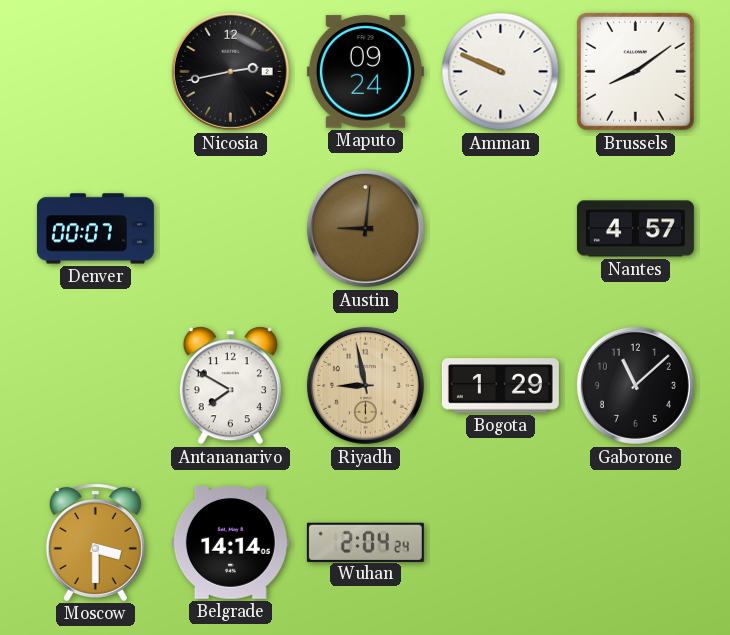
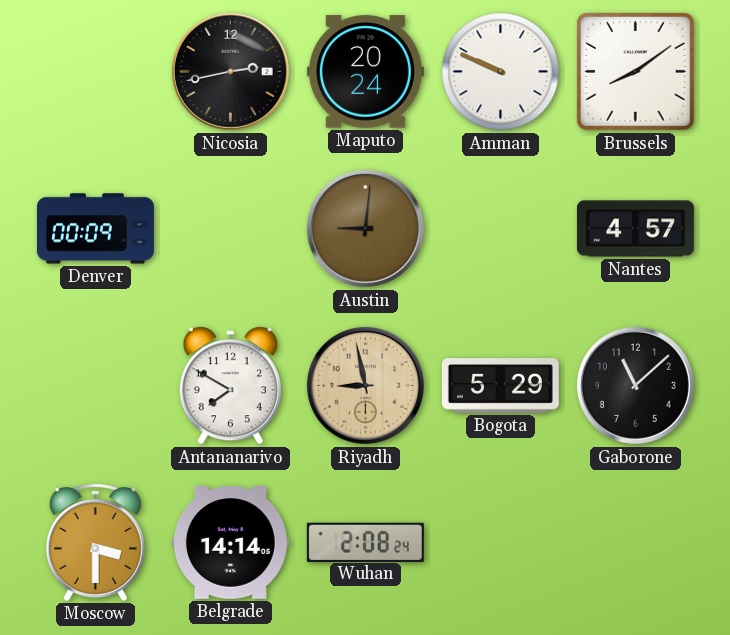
Maputo: 09:24 -> 20:24
Denver: 00:07 -> 00:09
Bogota: 1:29 -> 5:29
Wuhan: 2:04 -> 2:08
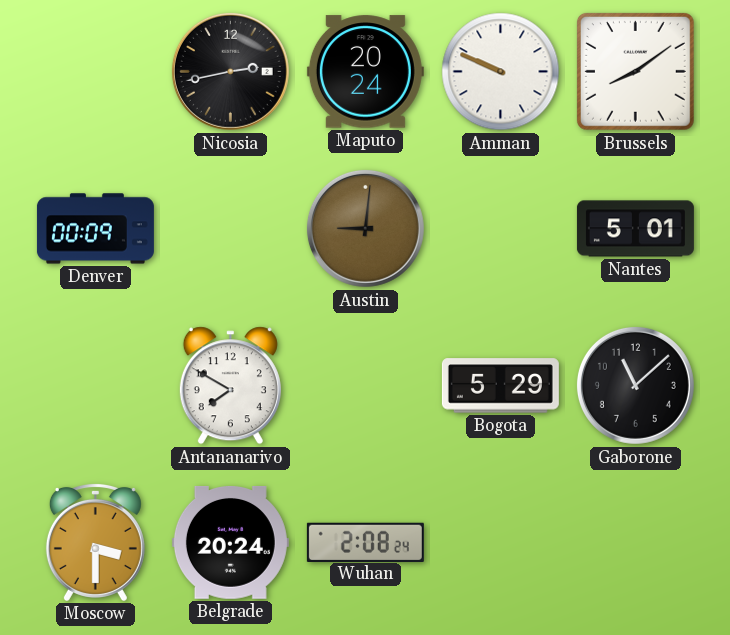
Nantes: 4:57 -> 5:01
Riyadh: 8:58 -> none
Belgrade: 14:14 -> 20:24
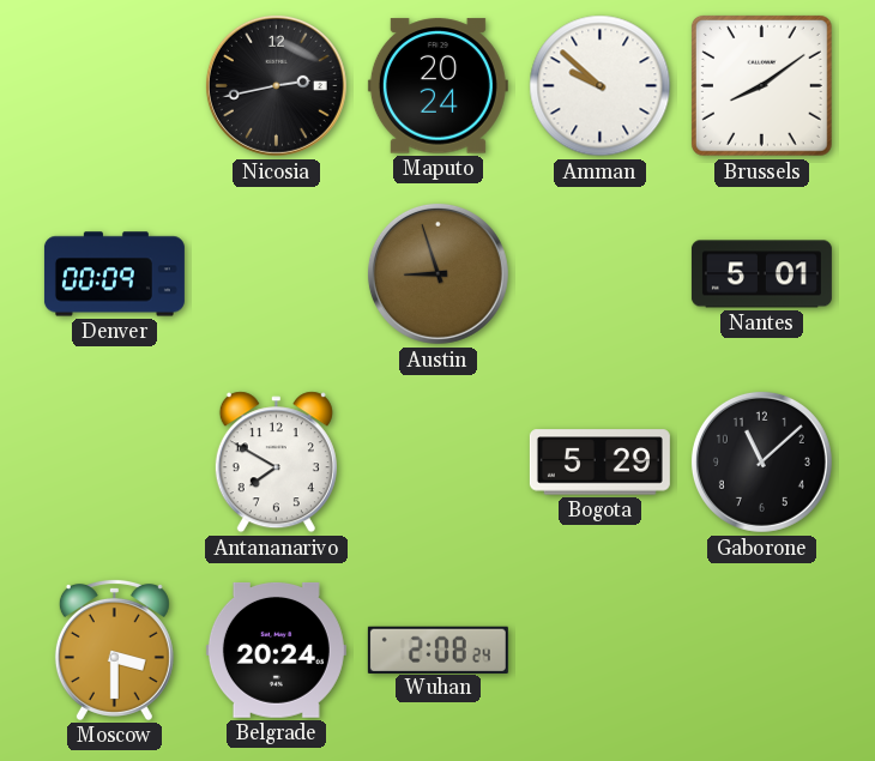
Amman: 9:49 -> 9:52
Austin: 9:01 -> 8:57
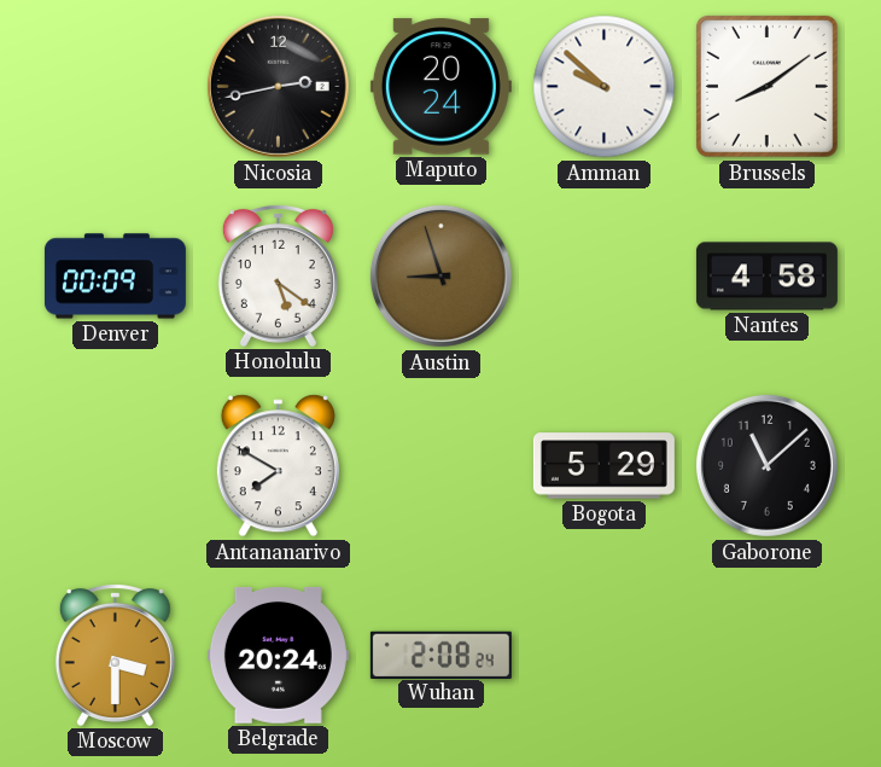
Honolulu: none -> 5:21
Nantes: 5:01 -> 4:58
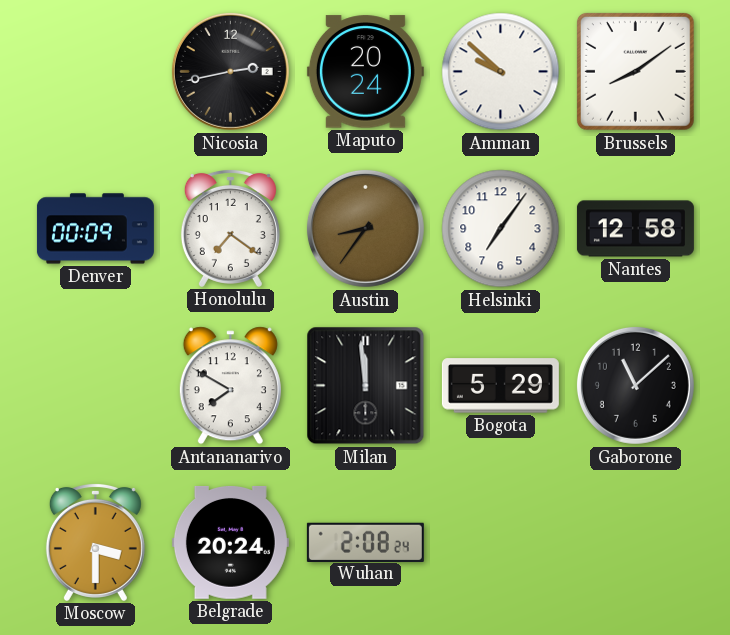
Honolulu: 5:21 -> 7:21
Austin: 8:57 -> 8:36
Helsinki: none -> 7:06
Nantes: 4:58 -> 12:58
Milan: none -> 11:59
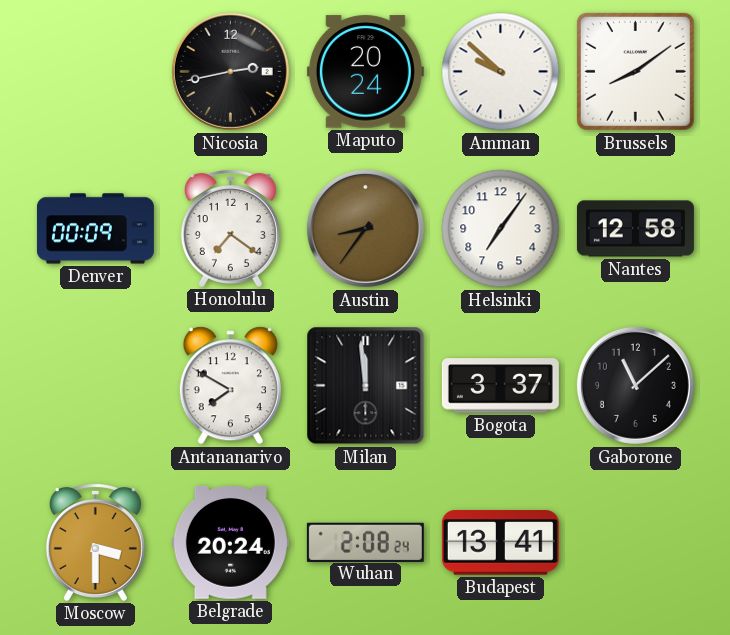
Bogota: 5:29 -> 3:37
Budapest: none -> 13:41
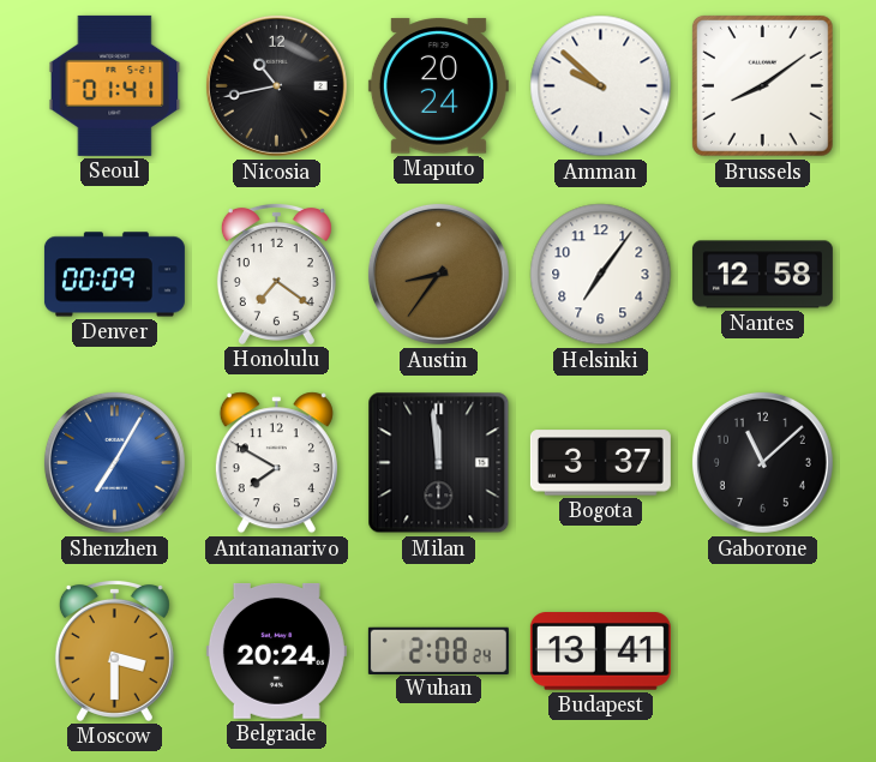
Seoul: none -> 01:41
Nicosia: 2:43 -> 10:43
Shenzhen: none -> 7:05
